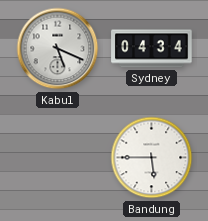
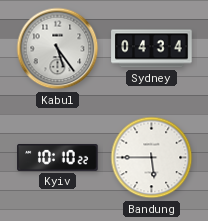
Kabul: 5:19 -> 5:24
Kyiv: none -> 10:10
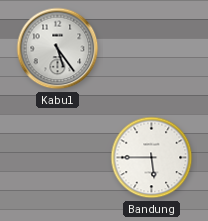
Sydney: 04:34 -> none
Kyiv: 10:10 -> none
